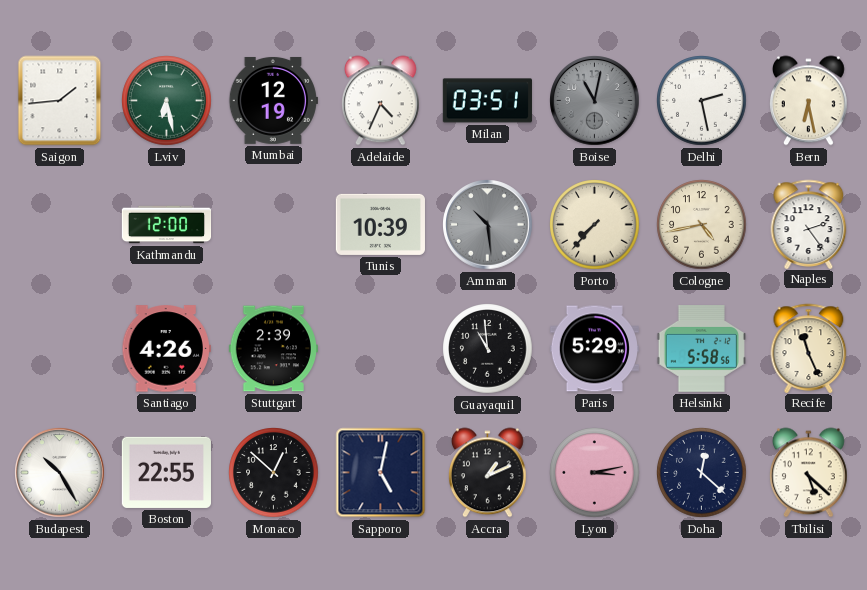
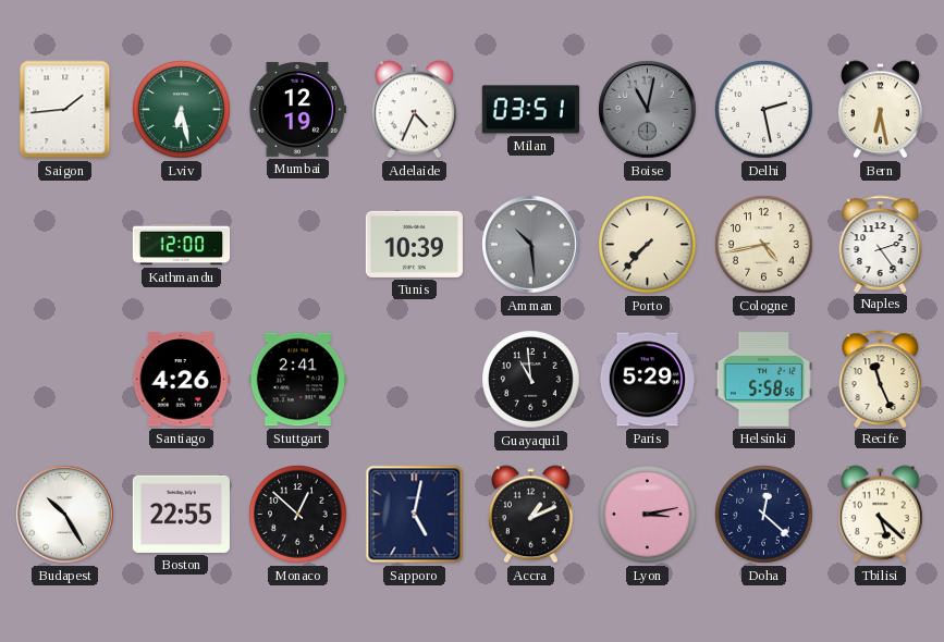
Stuttgart: 2:39 -> 2:41
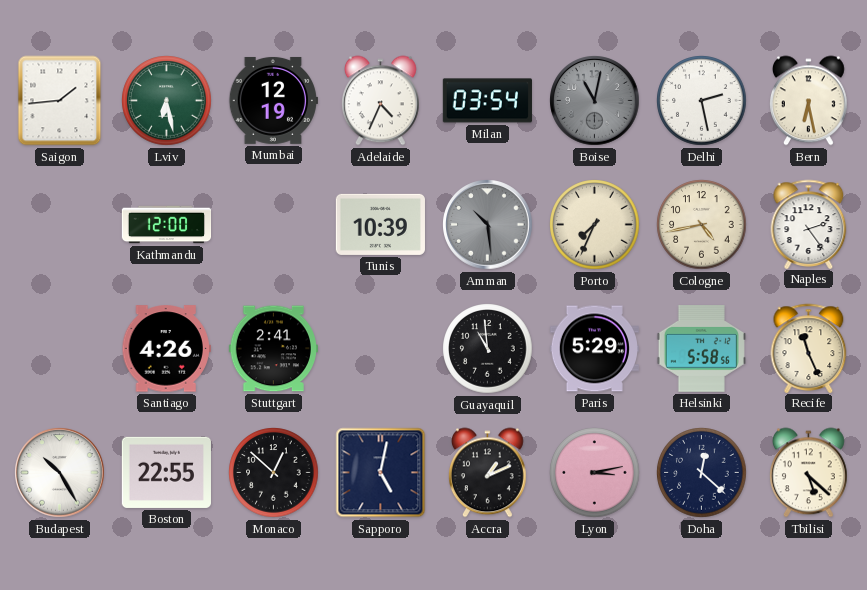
Milan: 03:51 -> 03:54
Porto: 7:37 -> 7:34
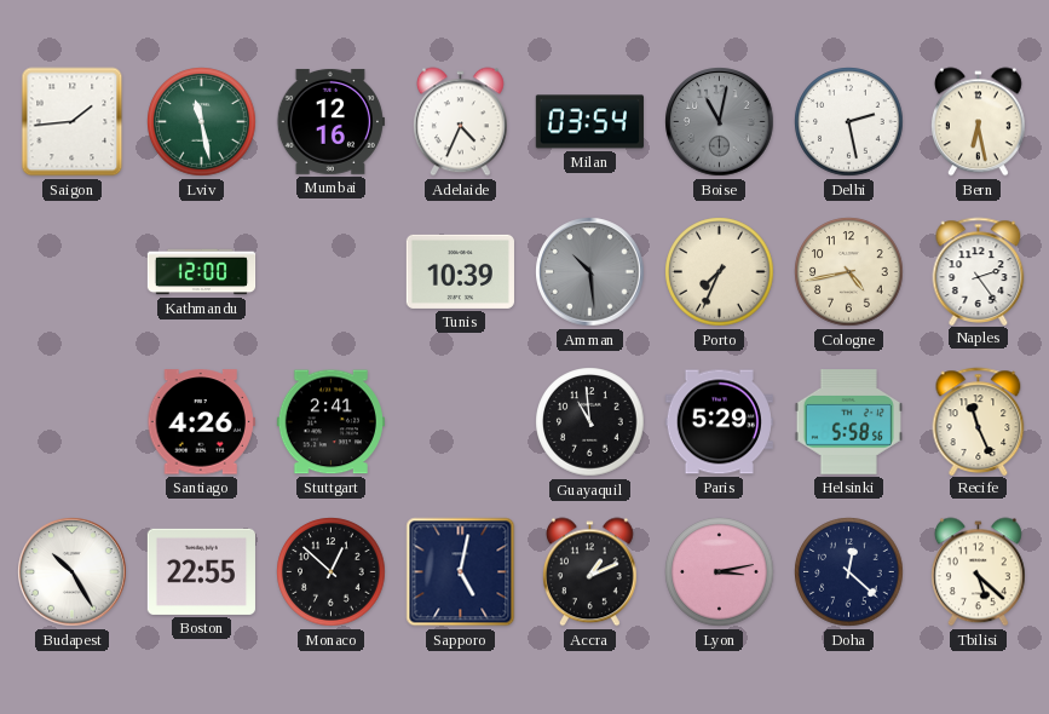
Lviv: 6:28 -> 11:28
Mumbai: 12:19 -> 12:16
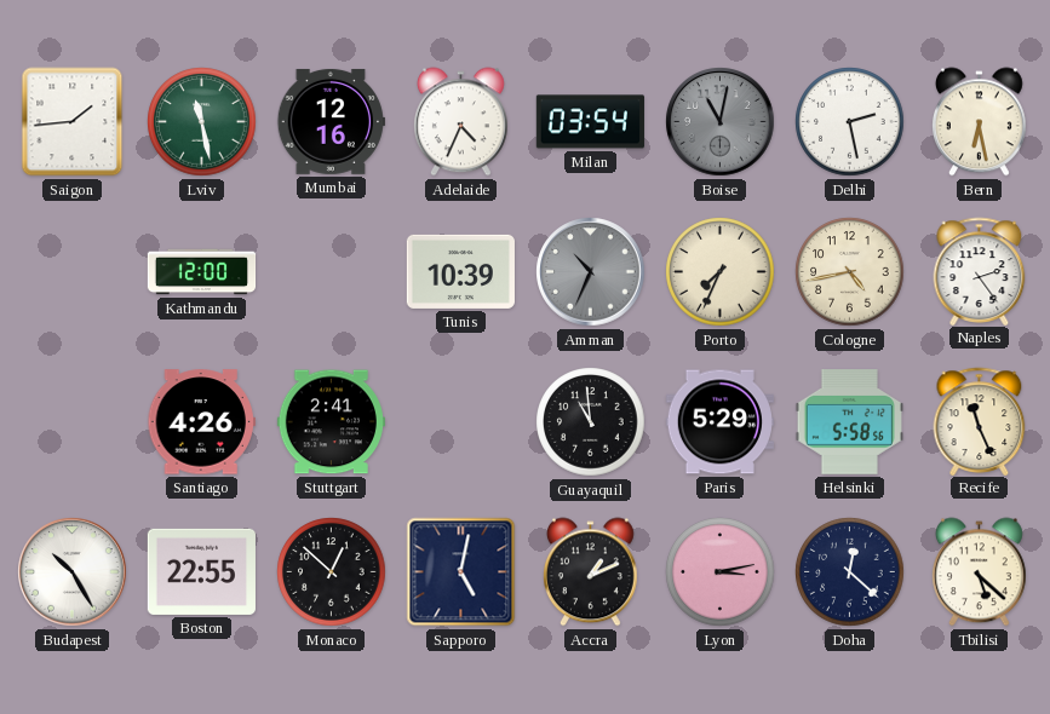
Amman: 10:29 -> 10:34
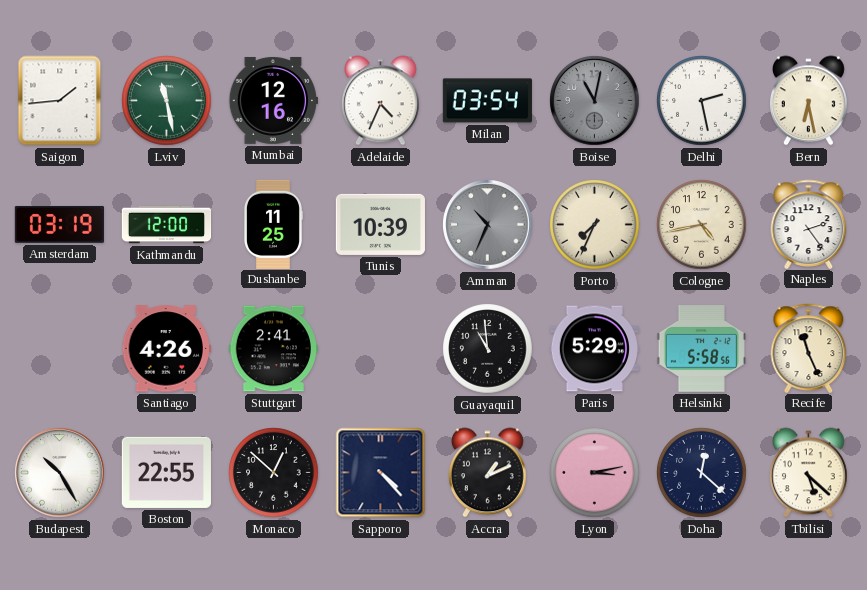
Amsterdam: none -> 03:19
Dushanbe: none -> 11:25
Sapporo: 5:02 -> 4:23
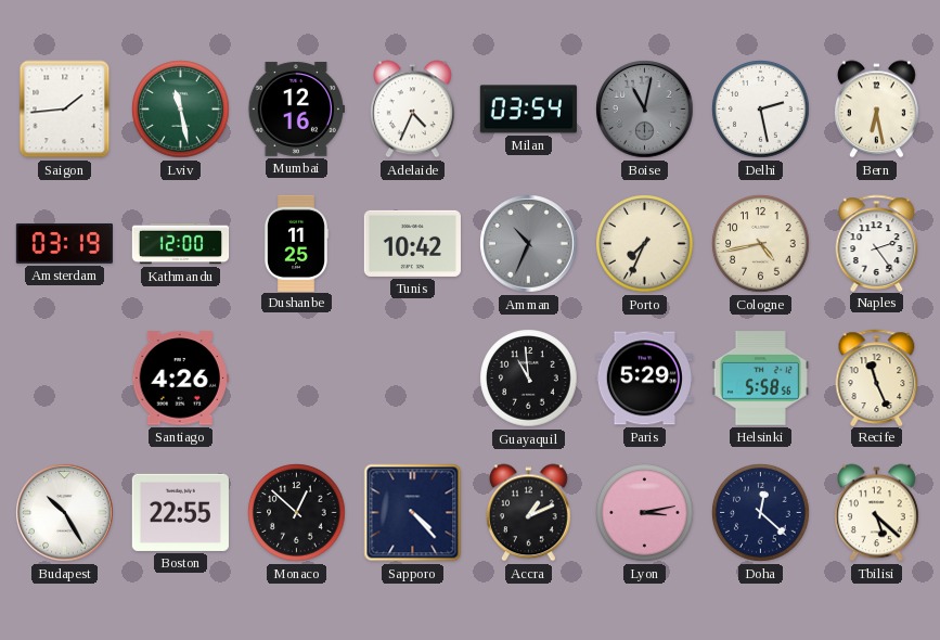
Tunis: 10:39 -> 10:42
Stuttgart: 2:41 -> none
